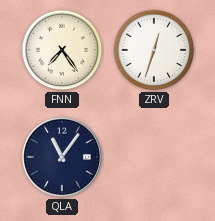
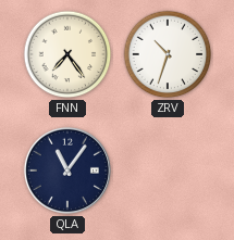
ZRV: 12:33 -> 10:33
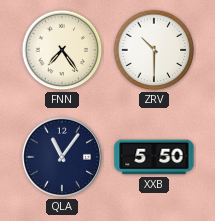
ZRV: 10:33 -> 10:30
XXB: none -> 5:50
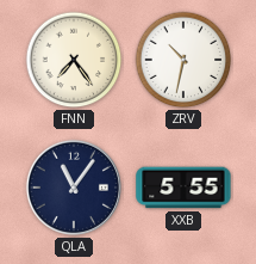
ZRV: 10:30 -> 10:32
XXB: 5:50 -> 5:55
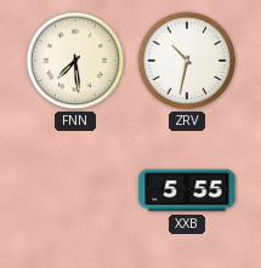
FNN: 7:24 -> 7:29
QLA: 11:06 -> none
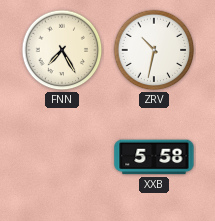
FNN: 7:29 -> 7:25
XXB: 5:55 -> 5:58
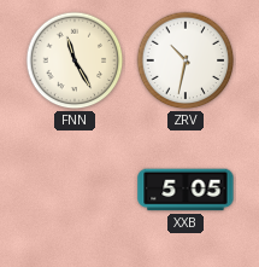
FNN: 7:25 -> 11:25
XXB: 5:58 -> 5:05
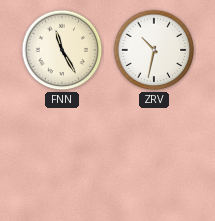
XXB: 5:05 -> none
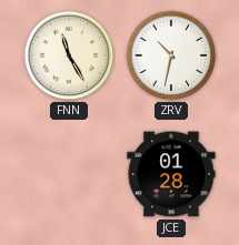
JCE: none -> 01:28
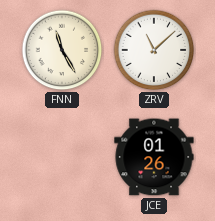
ZRV: 10:32 -> 11:08
JCE: 01:28 -> 01:26
